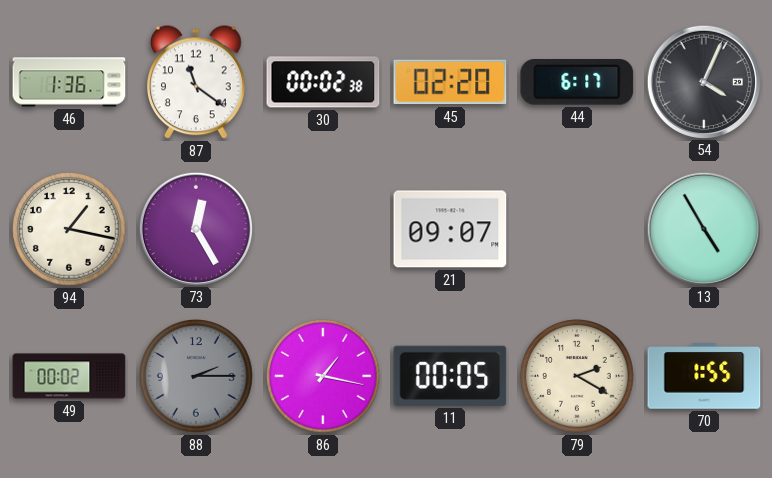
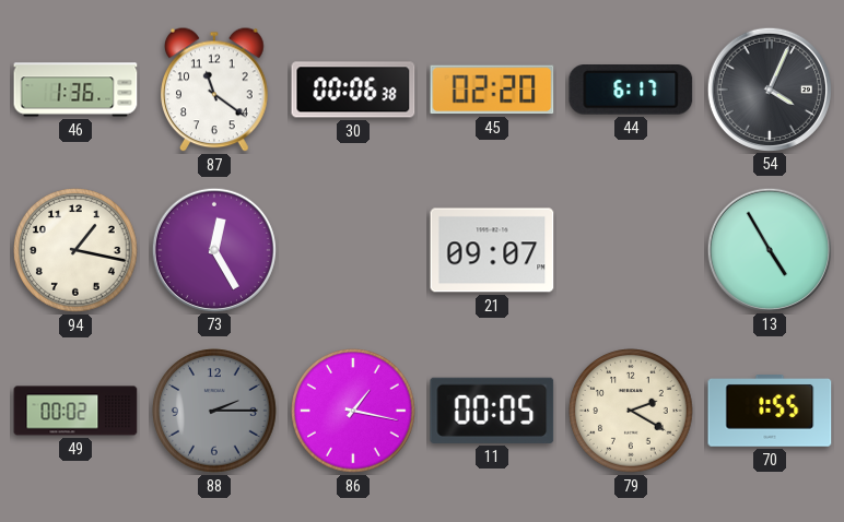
30: 00:02 -> 00:06
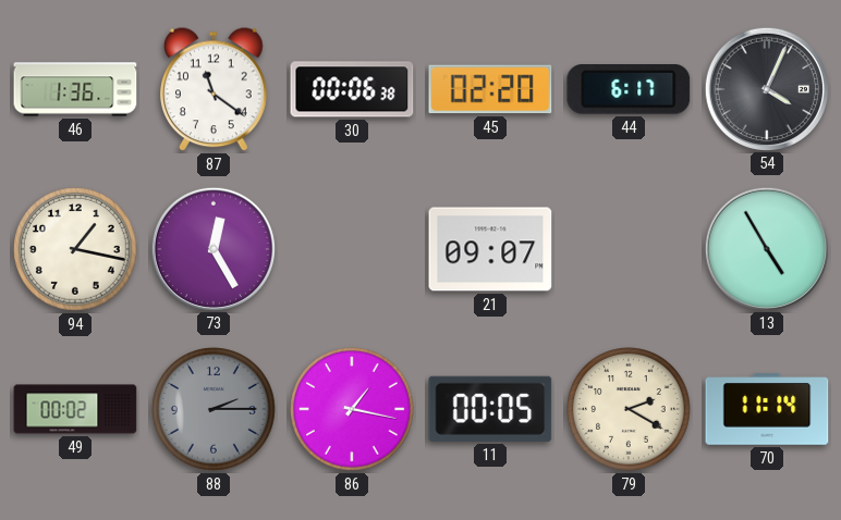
70: 1:55 -> 11:14
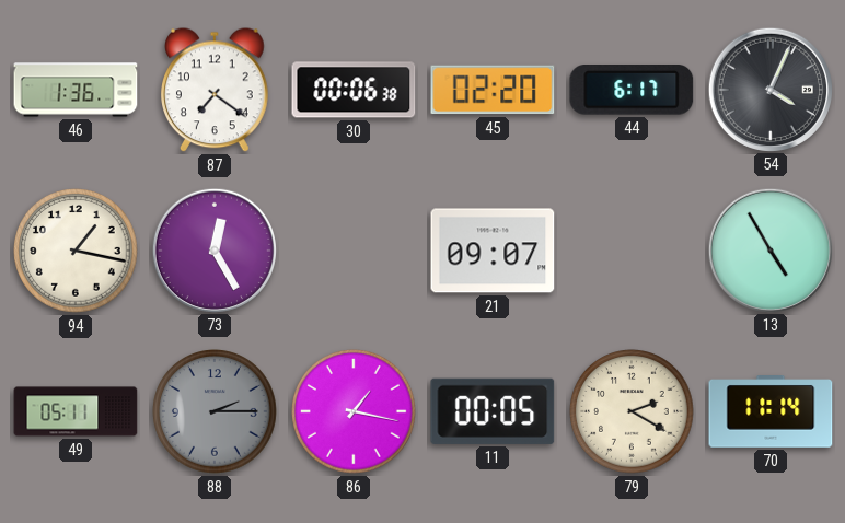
87: 11:21 -> 7:21
49: 00:02 -> 05:11
